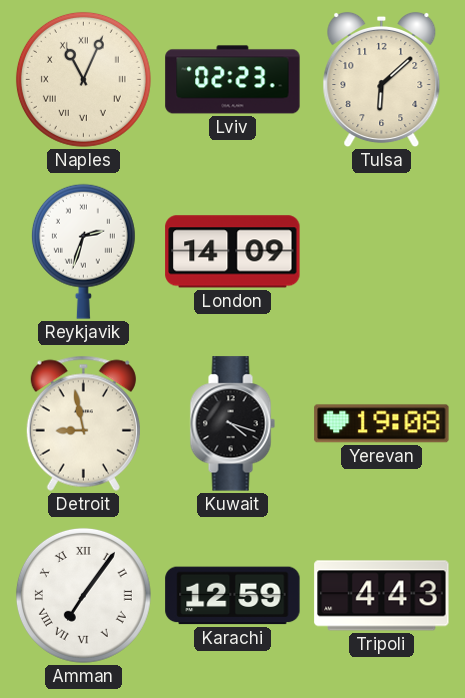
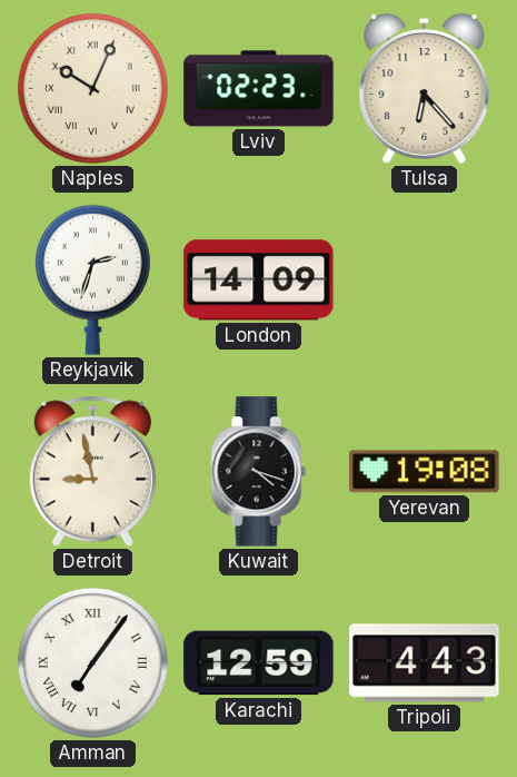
Naples: 11:04 -> 10:04
Tulsa: 6:08 -> 6:23
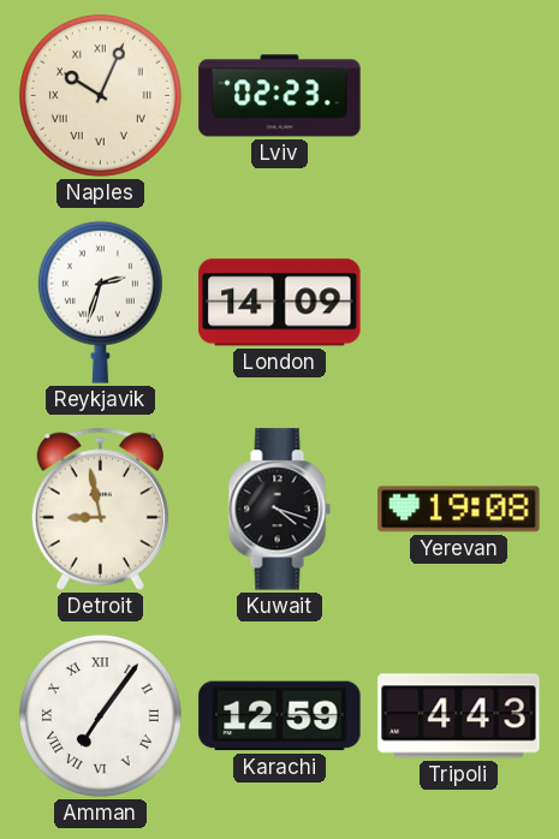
Tulsa: 6:23 -> none
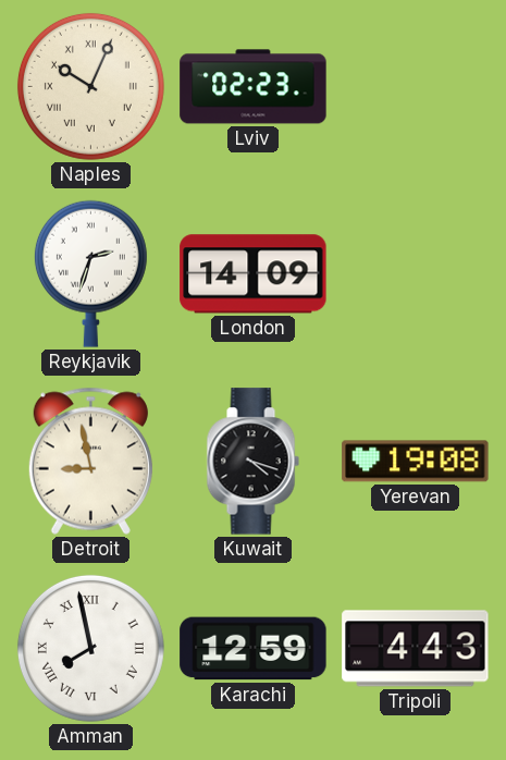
Amman: 7:06 -> 7:58
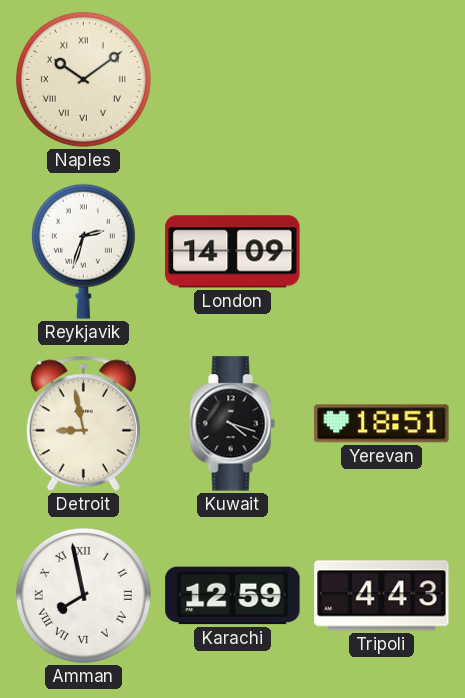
Naples: 10:04 -> 10:09
Lviv: 02:23 -> none
Yerevan: 19:08 -> 18:51
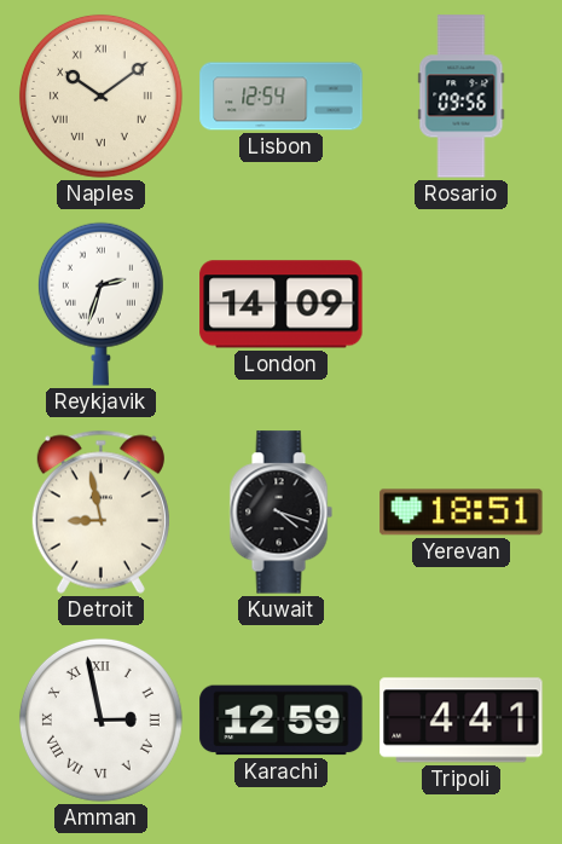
Lisbon: none -> 12:54
Rosario: none -> 09:56
Amman: 7:58 -> 2:58
Tripoli: 4:43 -> 4:41
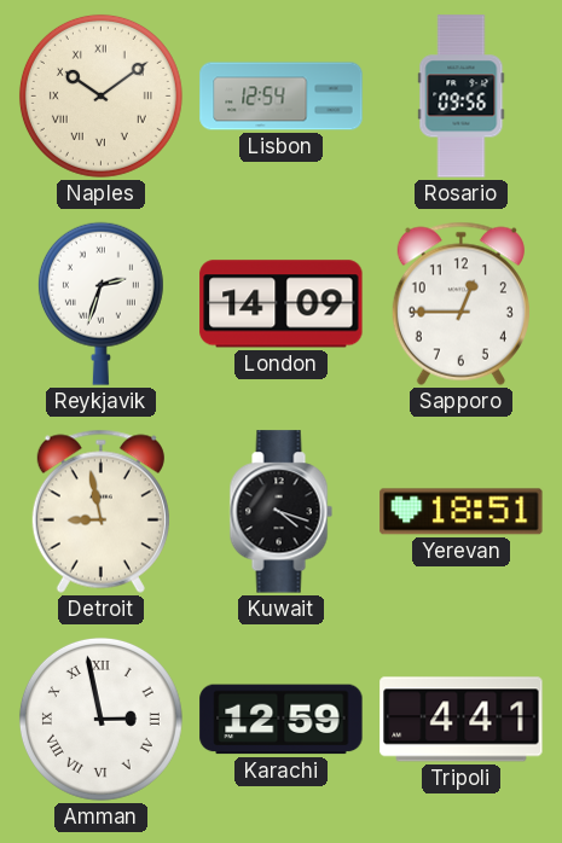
Sapporo: none -> 12:45
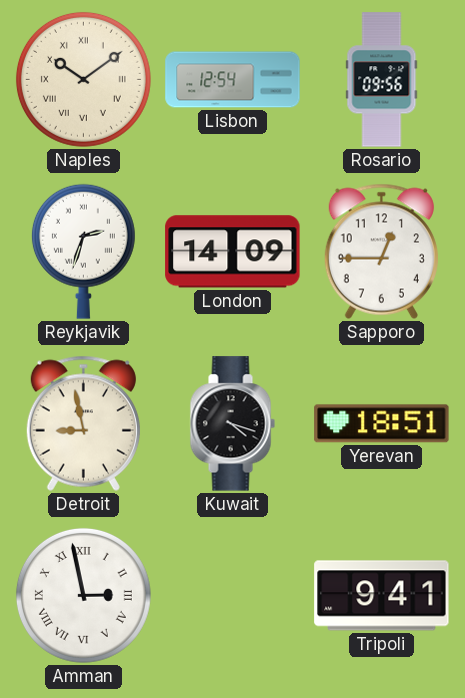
Karachi: 12:59 -> none
Tripoli: 4:41 -> 9:41
